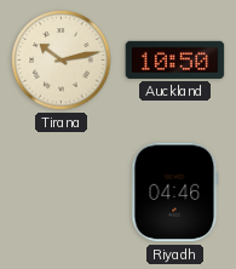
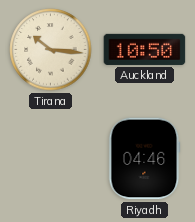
Tirana: 10:13 -> 10:16
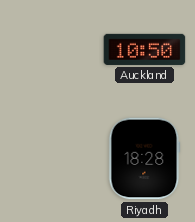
Tirana: 10:16 -> none
Riyadh: 04:46 -> 18:28
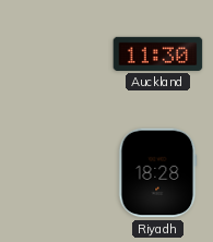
Auckland: 10:50 -> 11:30
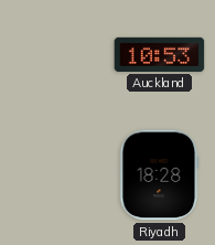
Auckland: 11:30 -> 10:53
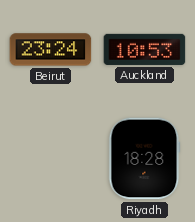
Beirut: none -> 23:24
